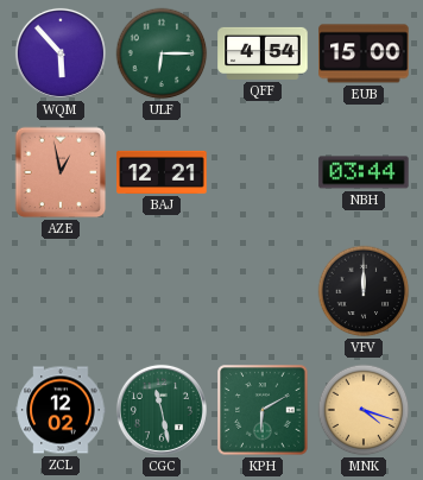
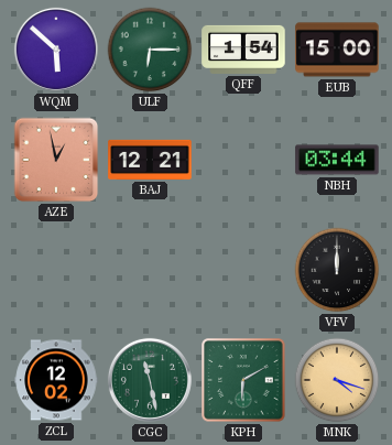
WQM: 5:53 -> 5:52
QFF: 4:54 -> 1:54
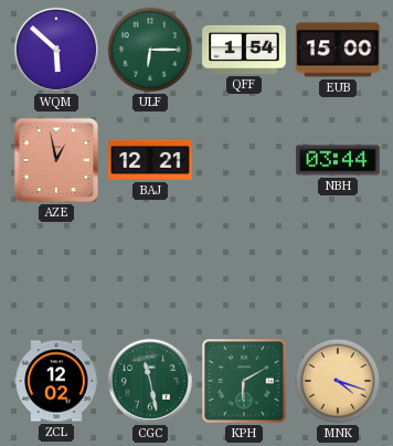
VFV: 12:00 -> none
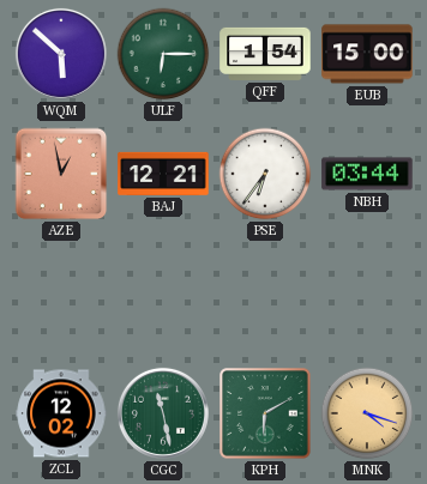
PSE: none -> 6:36
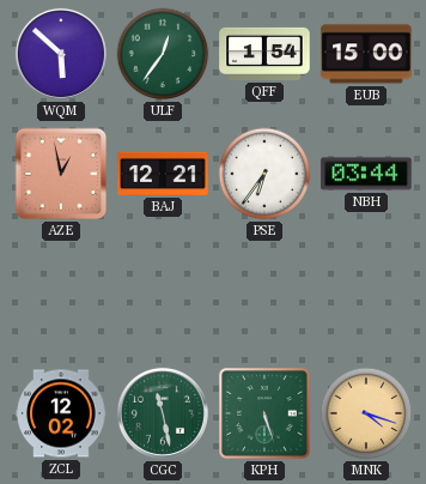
ULF: 6:15 -> 12:36
KPH: 6:10 -> 5:27
